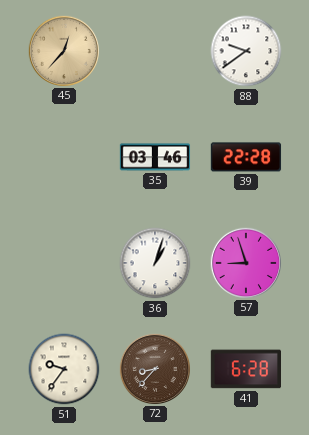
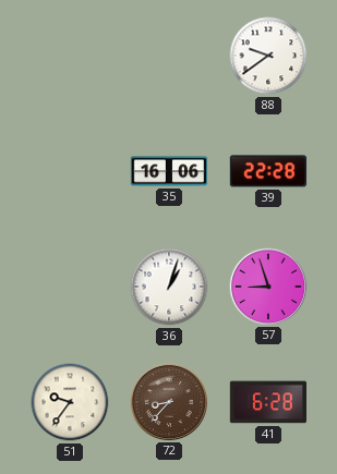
45: 12:37 -> none
35: 03:46 -> 16:06
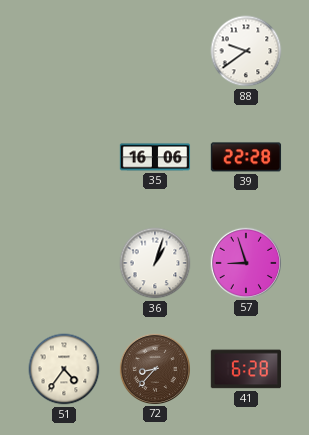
51: 9:36 -> 4:36
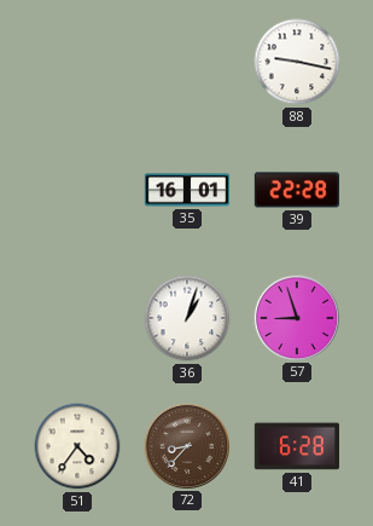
88: 9:39 -> 9:17
35: 16:06 -> 16:01
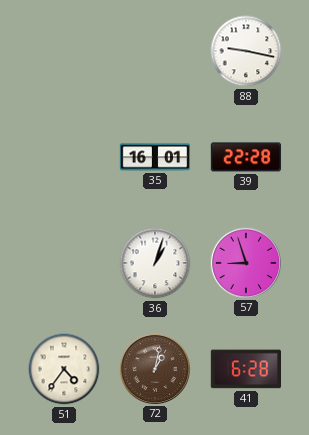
72: 8:37 -> 1:02
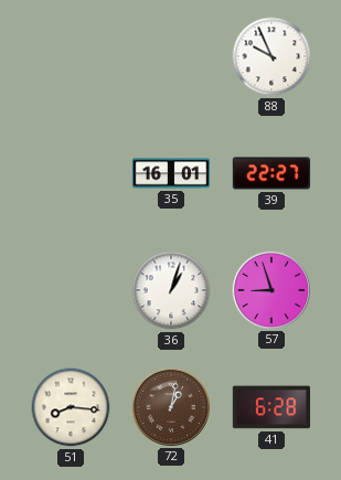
88: 9:17 -> 9:56
39: 22:28 -> 22:27
51: 4:36 -> 8:16
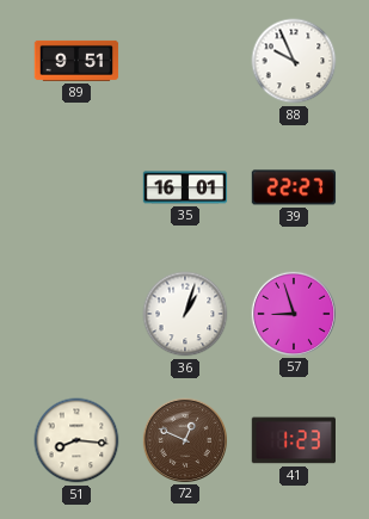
89: none -> 9:51
72: 1:02 -> 12:49
41: 6:28 -> 1:23
